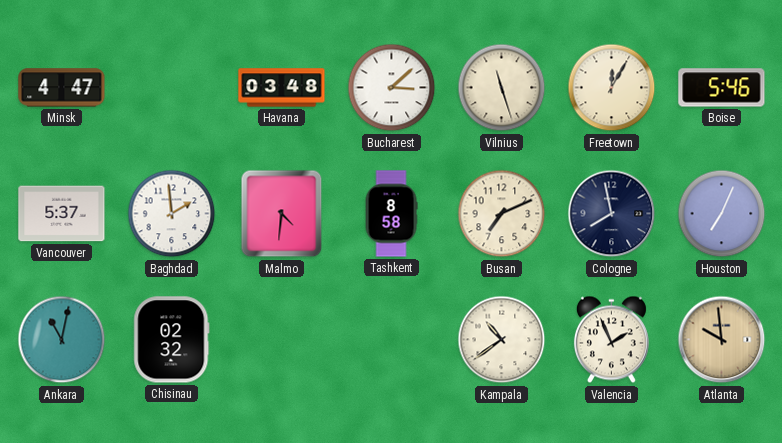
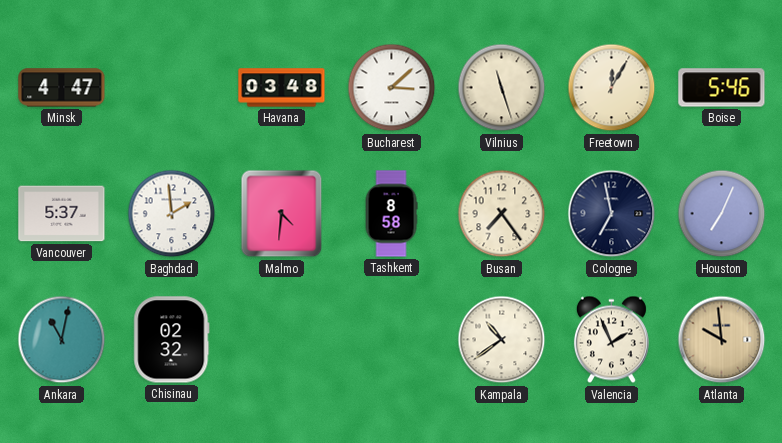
Busan: 7:11 -> 7:24
Cologne: 7:58 -> 6:58
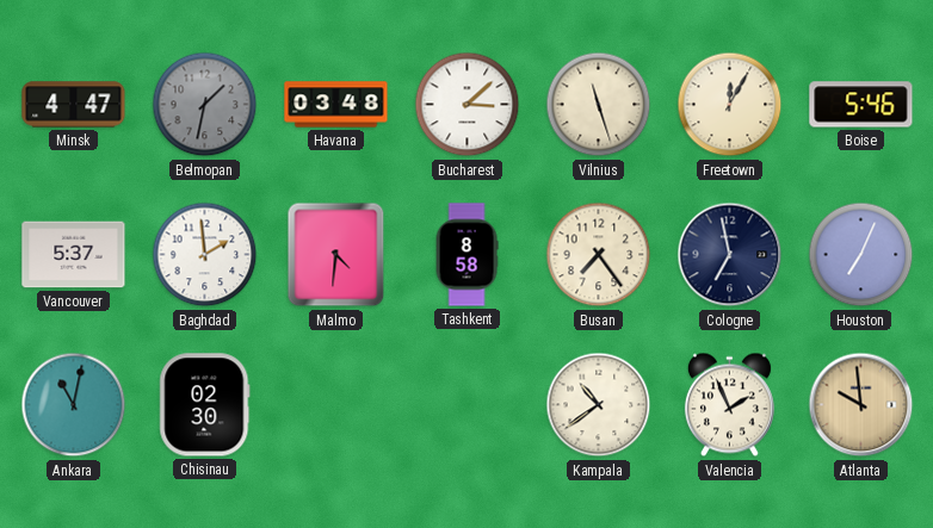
Belmopan: none -> 1:32
Chisinau: 02:32 -> 02:30
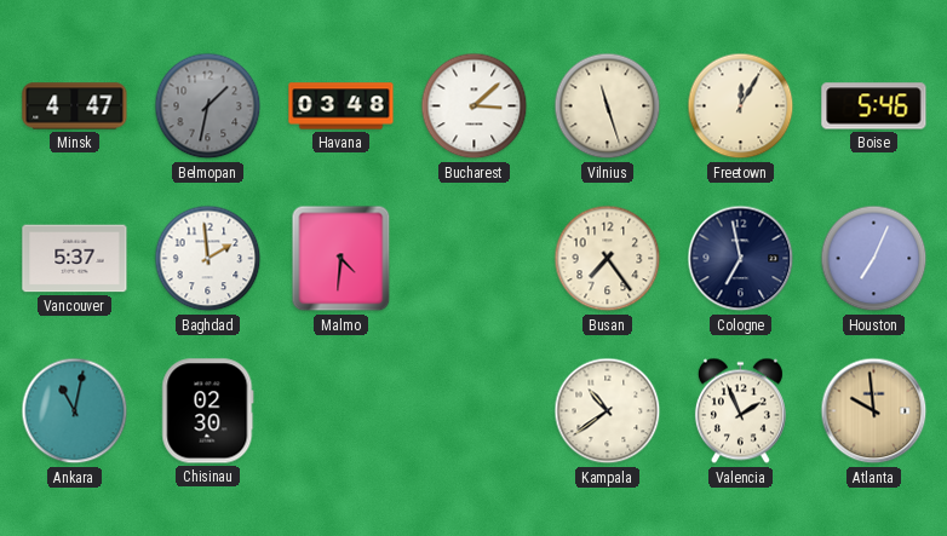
Tashkent: 8:58 -> none
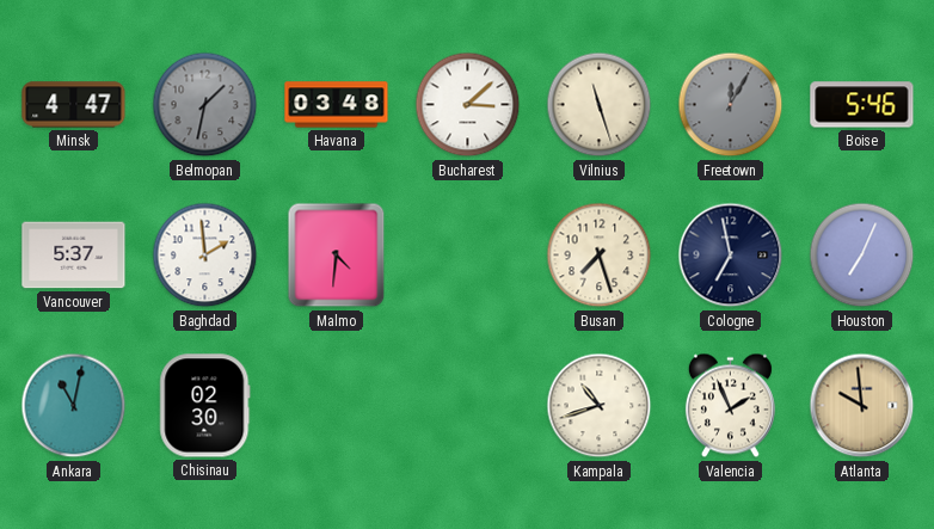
Freetown dial: cream -> grey
Busan: 7:24 -> 7:27
Kampala: 10:39 -> 10:42
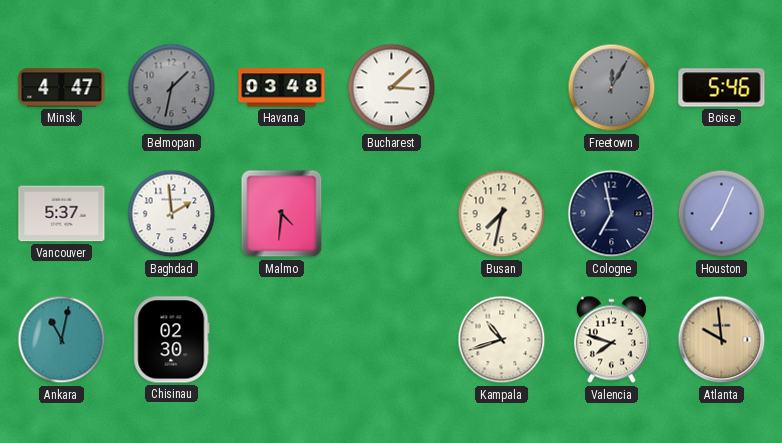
Vilnius: 11:27 -> none
Busan: 7:27 -> 7:32
Valencia: 1:56 -> 7:48
